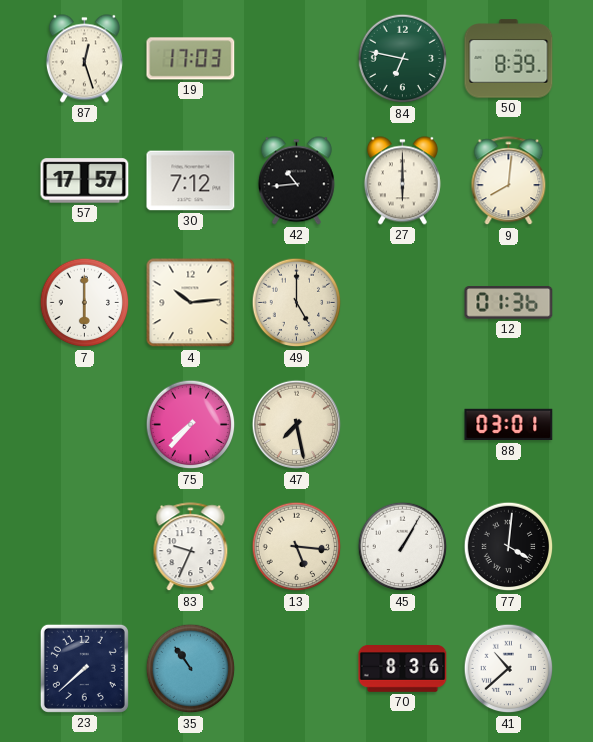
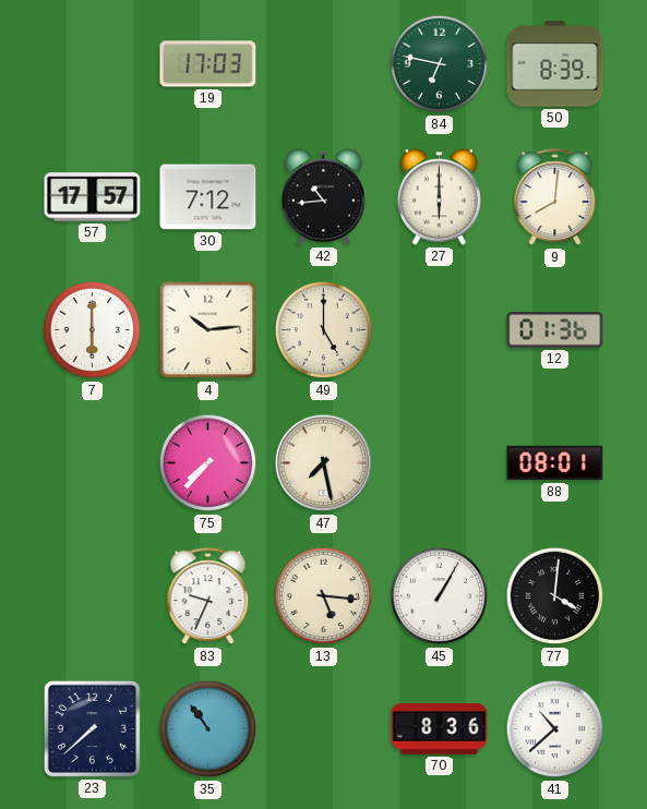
87: 12:27 -> none
88: 03:01 -> 08:01
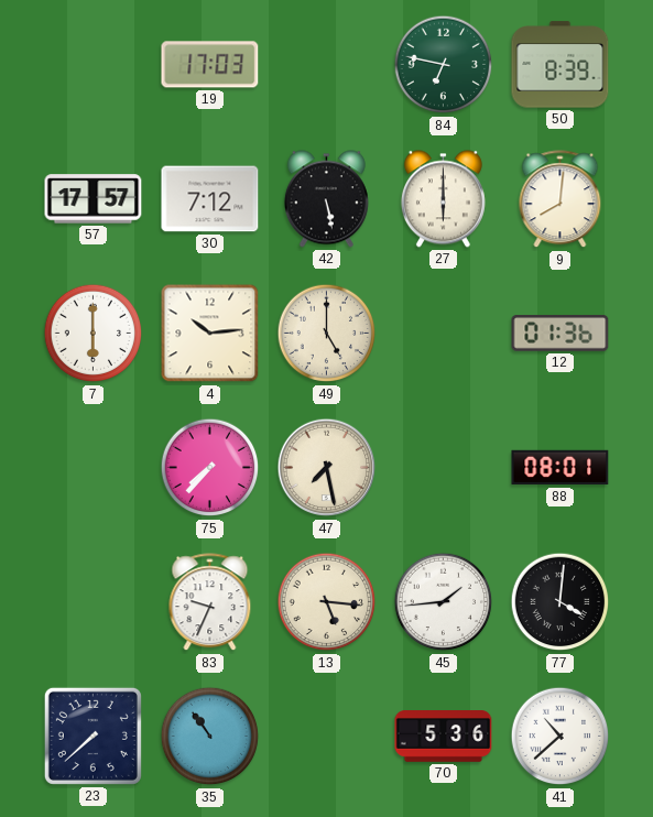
42: 10:44 -> 5:28
45: 1:05 -> 1:44
70: 8:36 -> 5:36
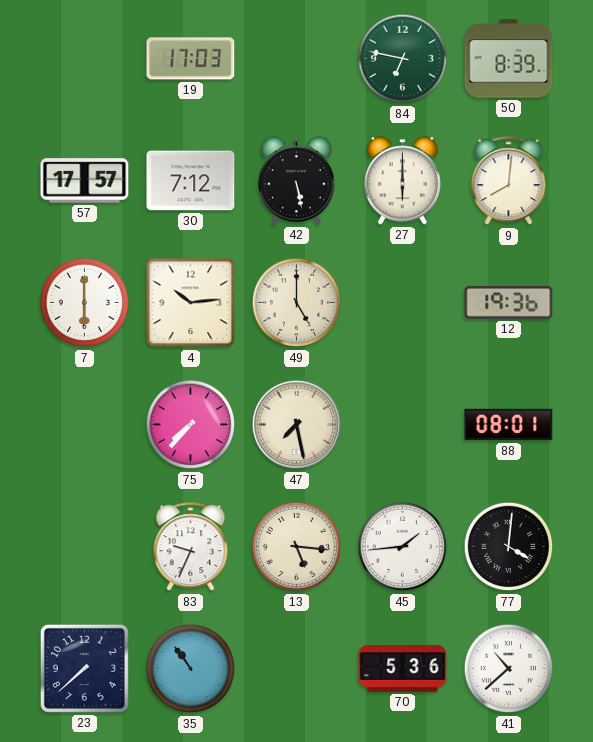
12: 01:36 -> 19:36
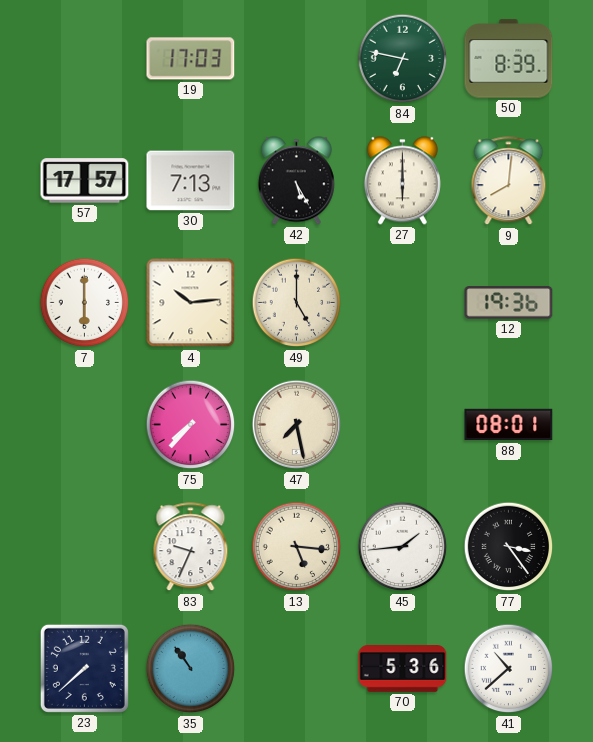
30: 7:12 -> 7:13
42: 5:28 -> 5:25
77: 4:01 -> 3:24
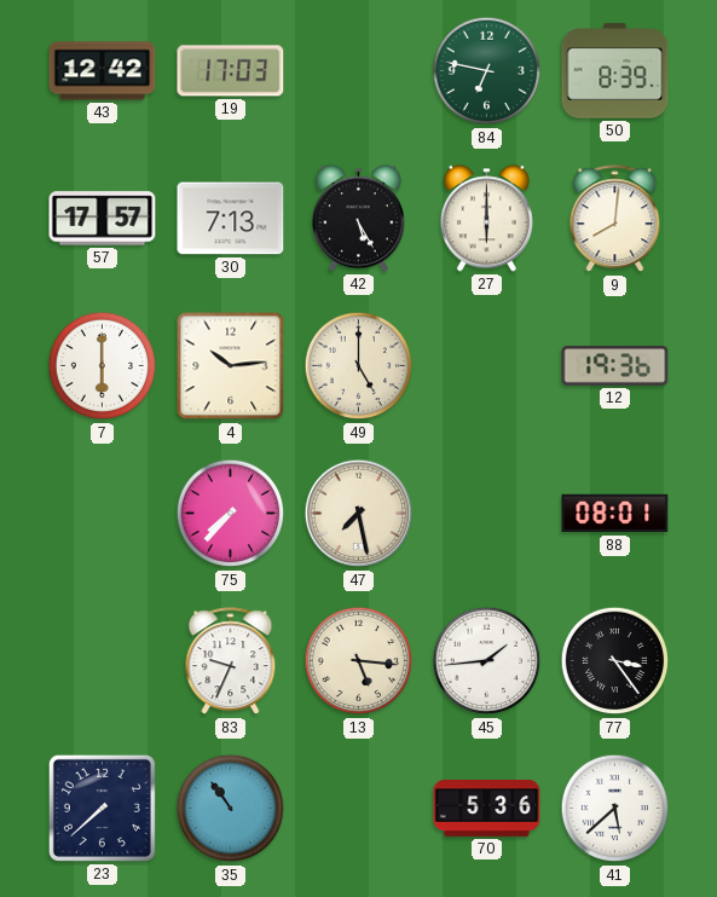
43: none -> 12:42
41: 10:38 -> 5:38
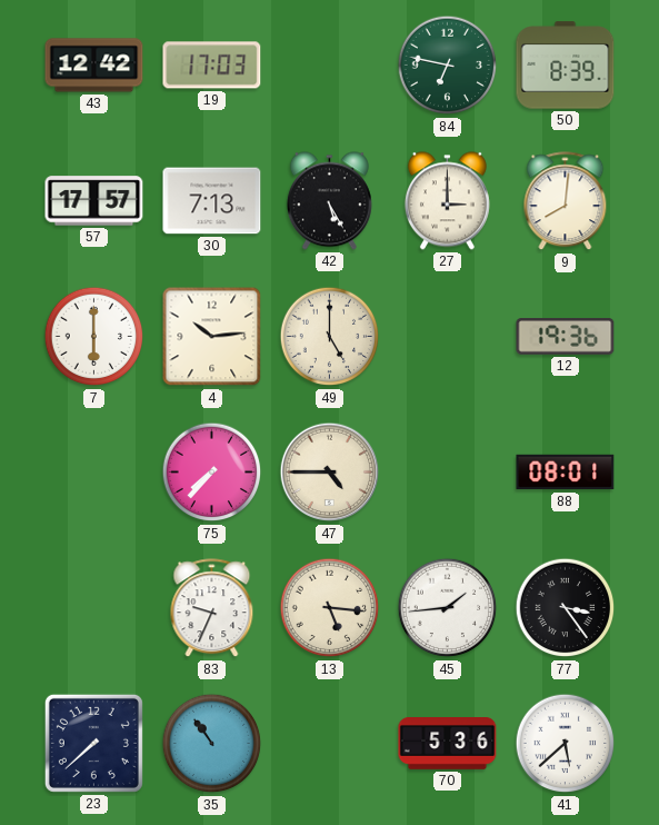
27: 6:00 -> 3:00
47: 7:28 -> 4:45
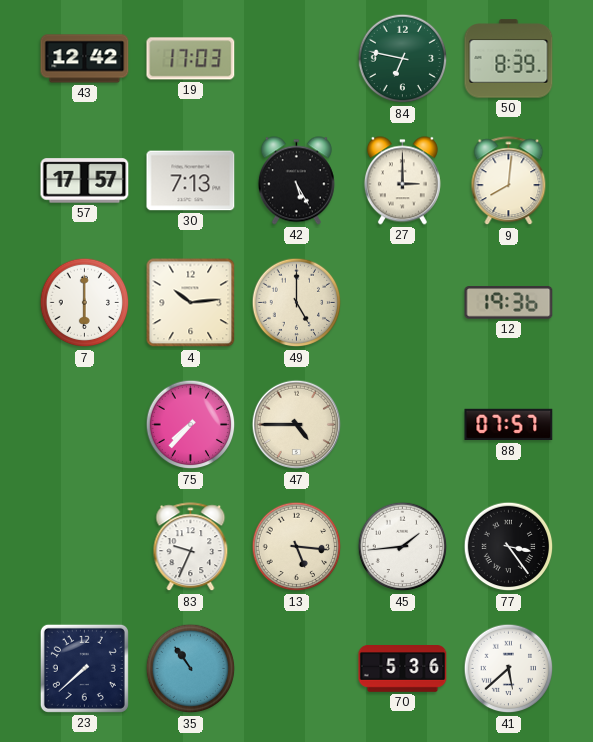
88: 08:01 -> 07:57
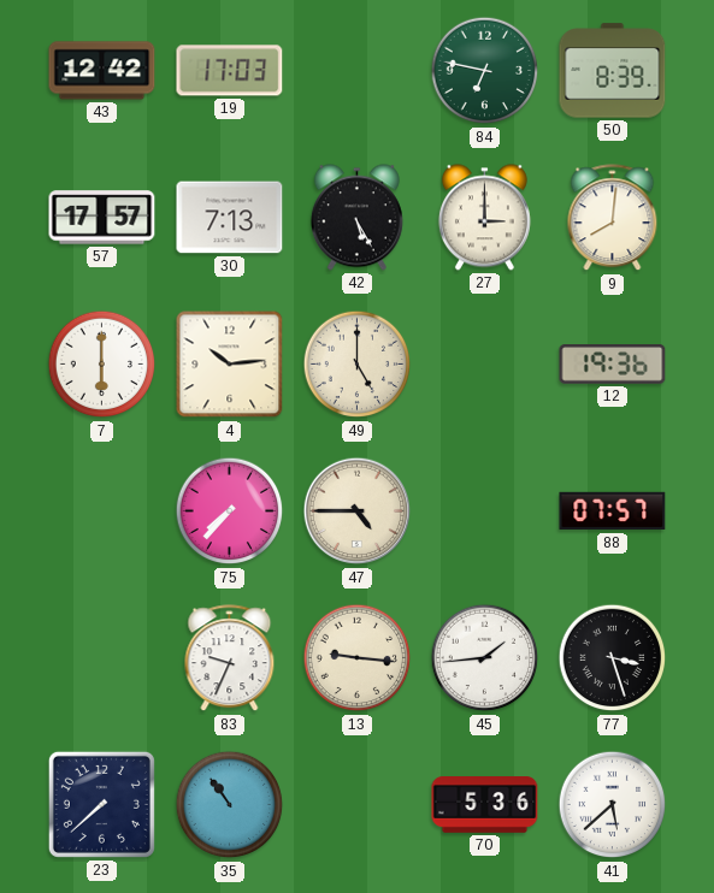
13: 5:16 -> 9:16
77: 3:24 -> 3:27
